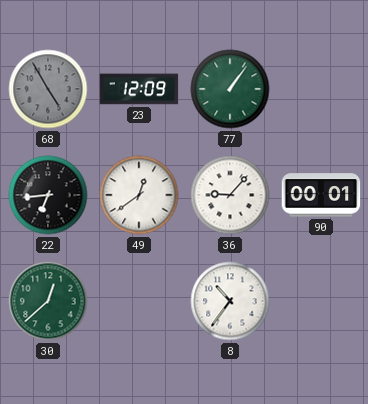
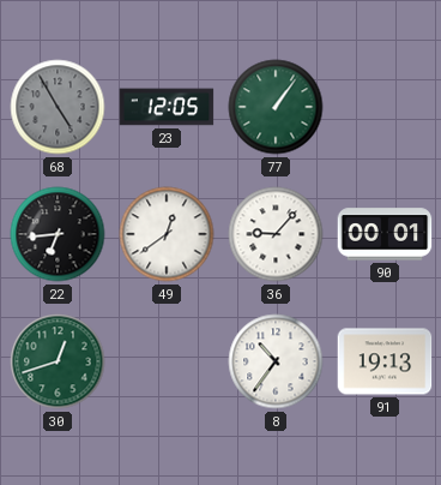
23: 12:09 -> 12:05
30: 12:38 -> 12:42
91: none -> 19:13
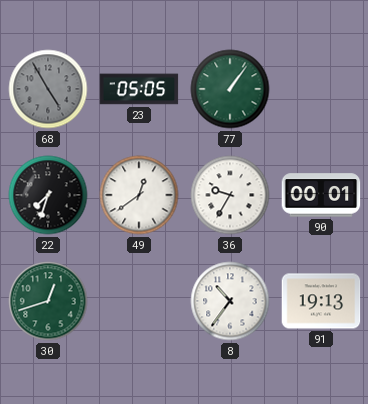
23: 12:05 -> 05:05
22: 6:44 -> 7:33
36: 9:07 -> 9:35
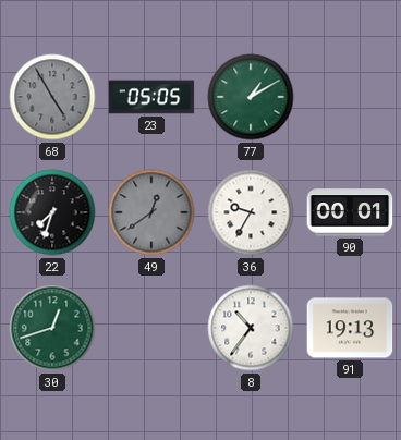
77: 1:06 -> 1:10
49 dial: white -> grey
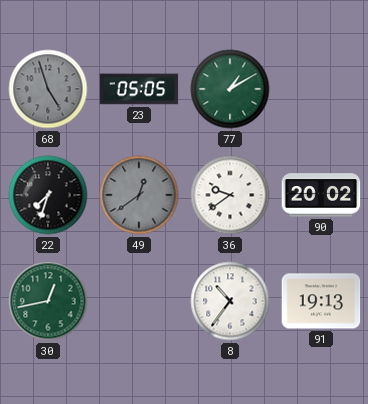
68: 4:55 -> 4:57
36: 9:35 -> 9:39
90: 00:01 -> 20:02
30: 12:42 -> 12:43
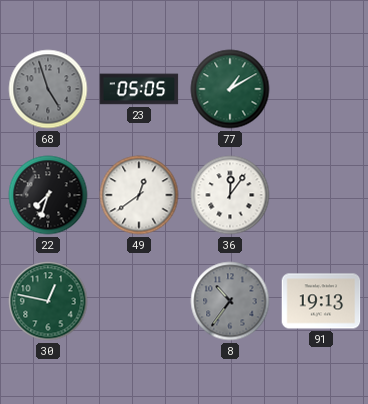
49 dial: grey -> white
36: 9:39 -> 12:06
90: 20:02 -> none
30: 12:43 -> 12:47
8 dial: white -> grey
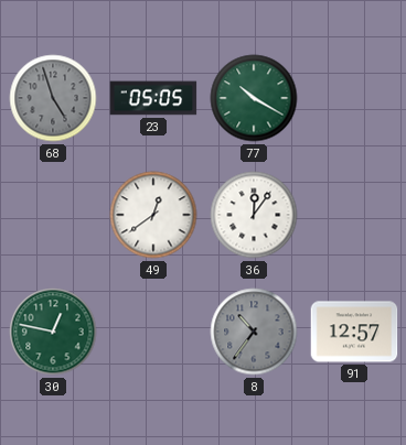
77: 1:10 -> 10:20
22: 7:33 -> none
91: 19:13 -> 12:57
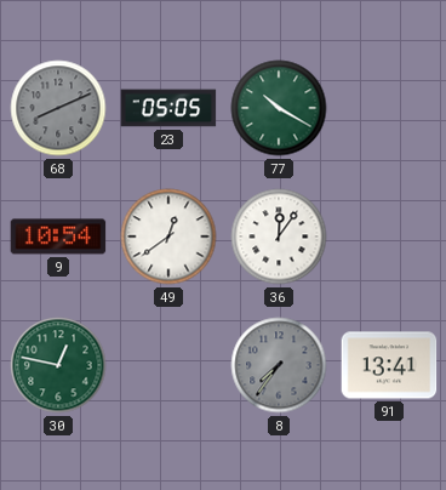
68: 4:57 -> 8:11
9: none -> 10:54
8: 10:36 -> 7:36
91: 12:57 -> 13:41
